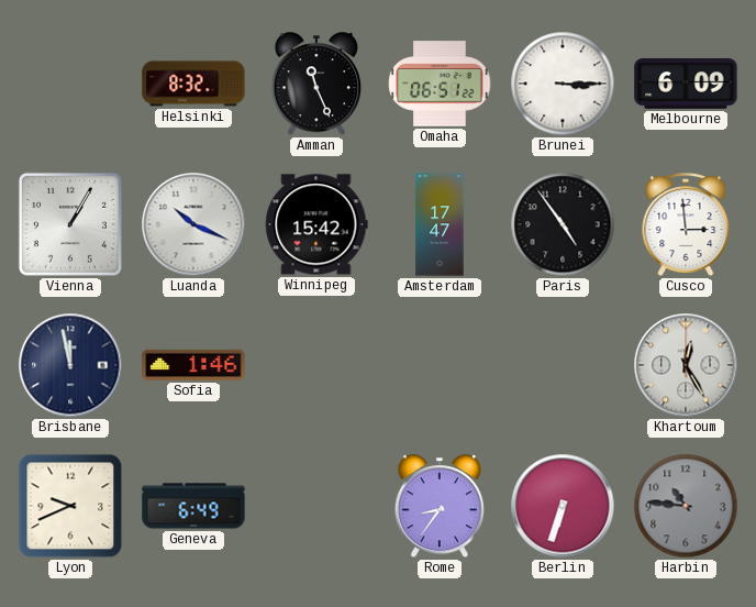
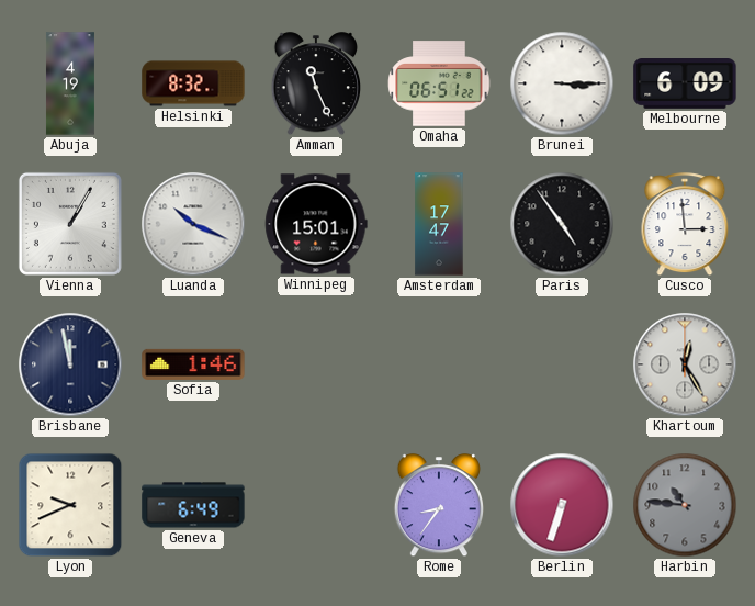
Abuja: none -> 4:19
Winnipeg: 15:42 -> 15:01
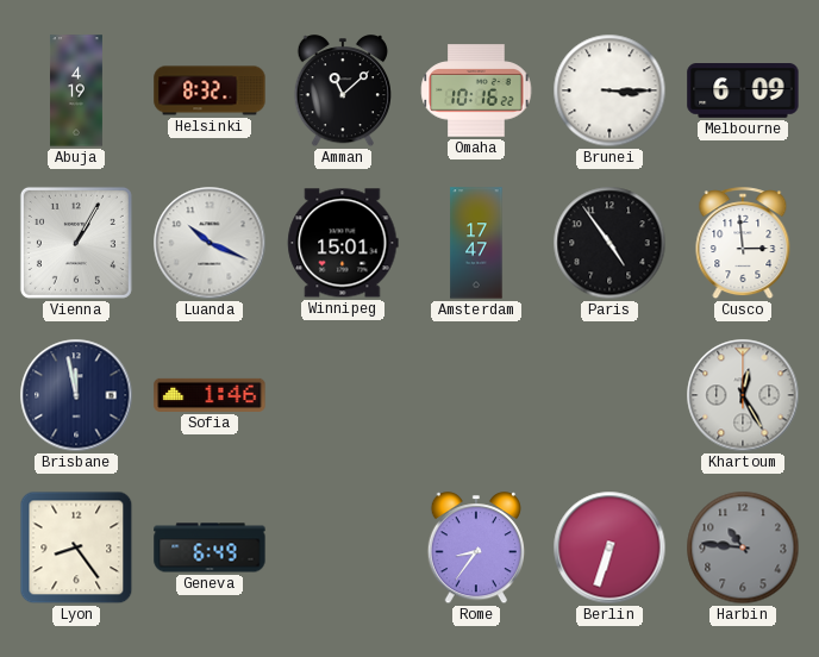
Amman: 11:26 -> 11:08
Omaha: 06:51 -> 10:16
Lyon: 9:41 -> 8:24
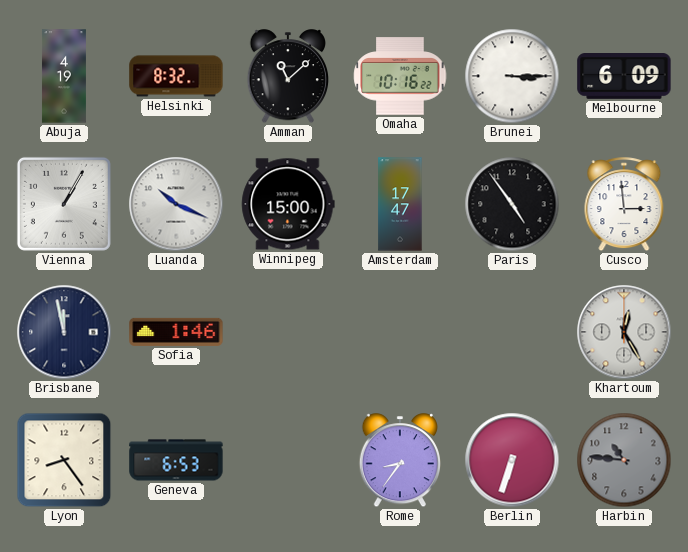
Winnipeg: 15:01 -> 15:00
Geneva: 6:49 -> 6:53
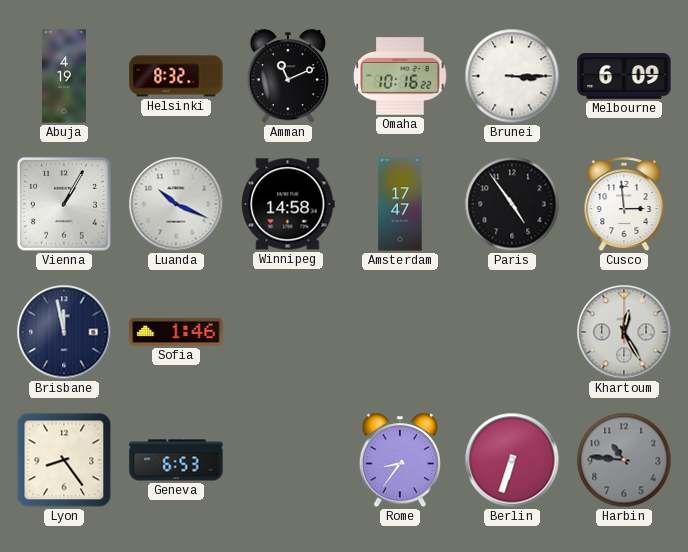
Amman: 11:08 -> 11:11
Winnipeg: 15:00 -> 14:58
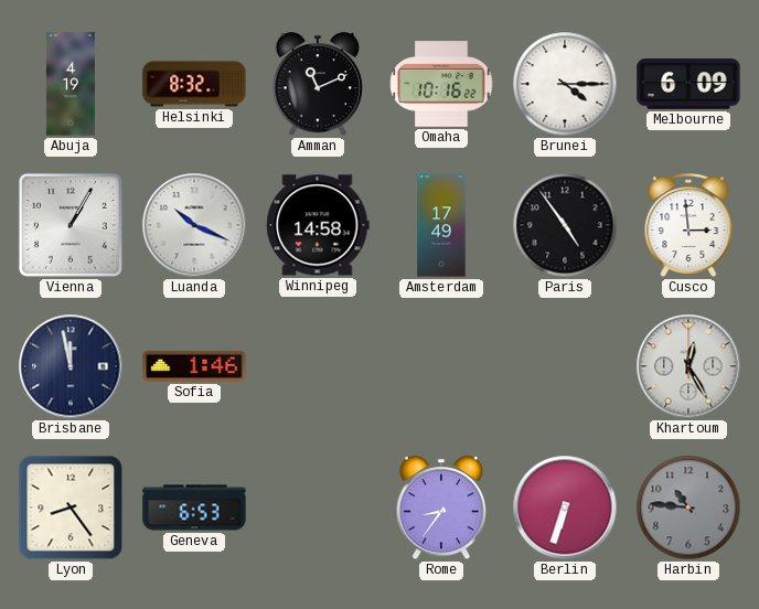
Brunei: 3:15 -> 4:15
Amsterdam: 17:47 -> 17:49
